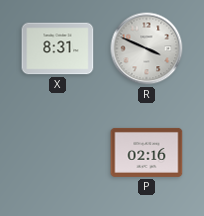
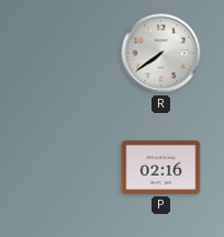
X: 8:31 -> none
R: 3:49 -> 7:39
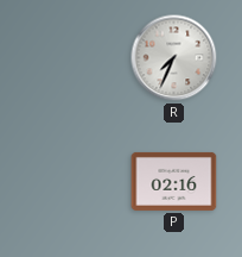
R: 7:39 -> 7:34
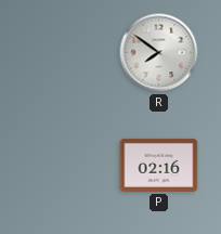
R: 7:34 -> 7:51
